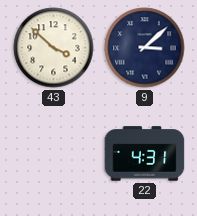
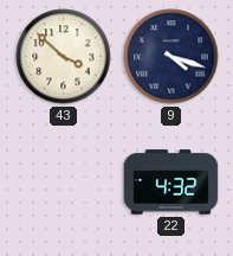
9: 3:08 -> 4:18
22: 4:31 -> 4:32
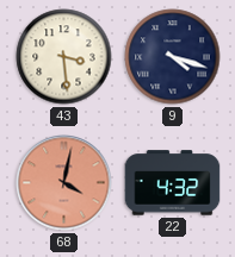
43: 3:52 -> 3:29
68: none -> 4:02
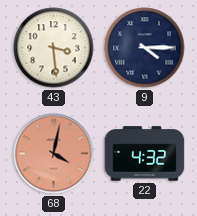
9: 4:18 -> 4:15
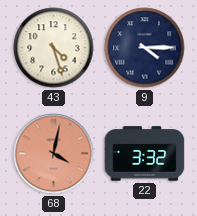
43: 3:29 -> 4:27
22: 4:32 -> 3:32
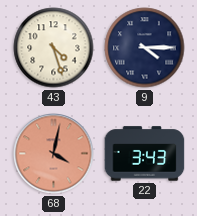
22: 3:32 -> 3:43
